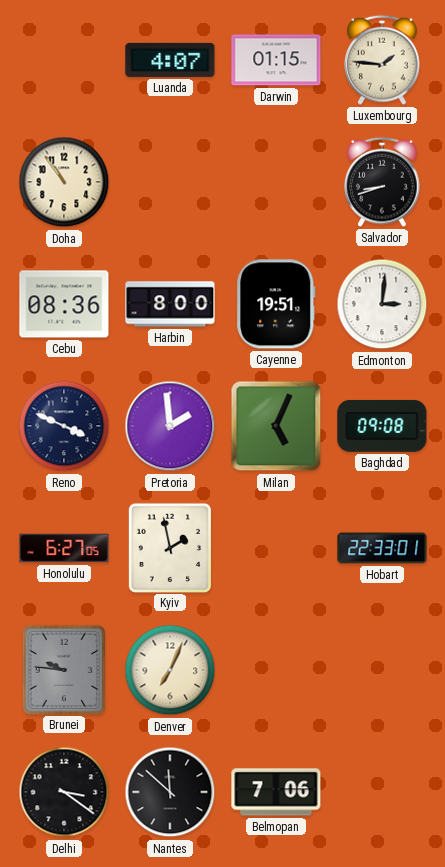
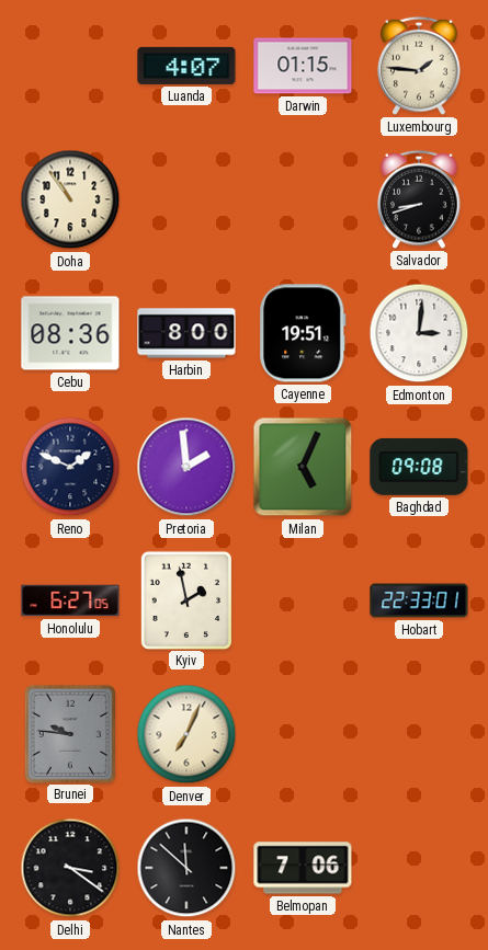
Reno: 3:49 -> 1:49
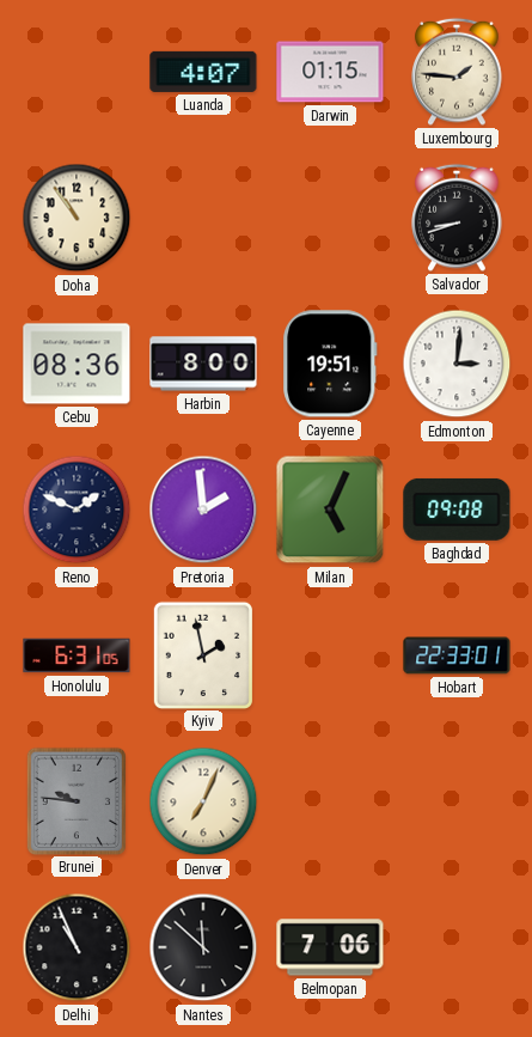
Honolulu: 6:27 -> 6:31
Delhi: 3:21 -> 10:56
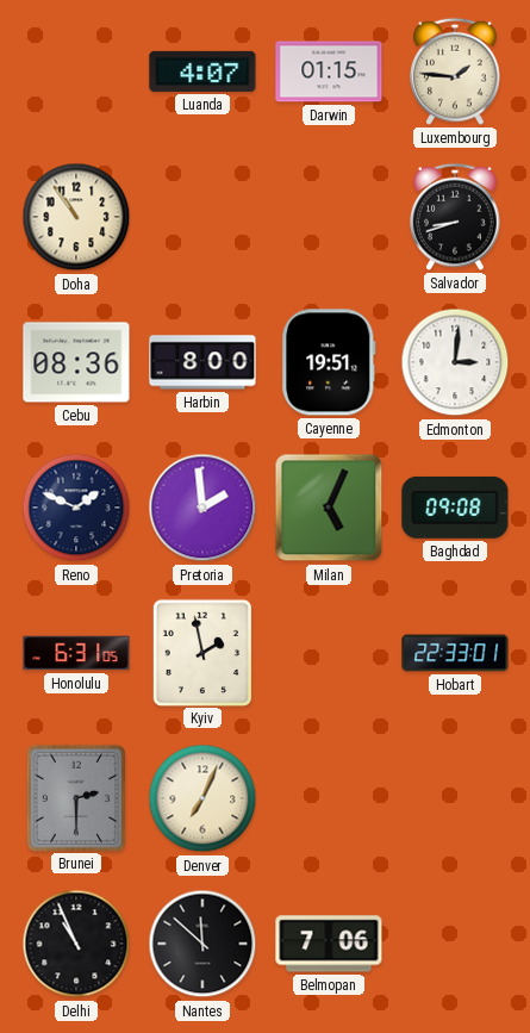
Brunei: 9:46 -> 2:30
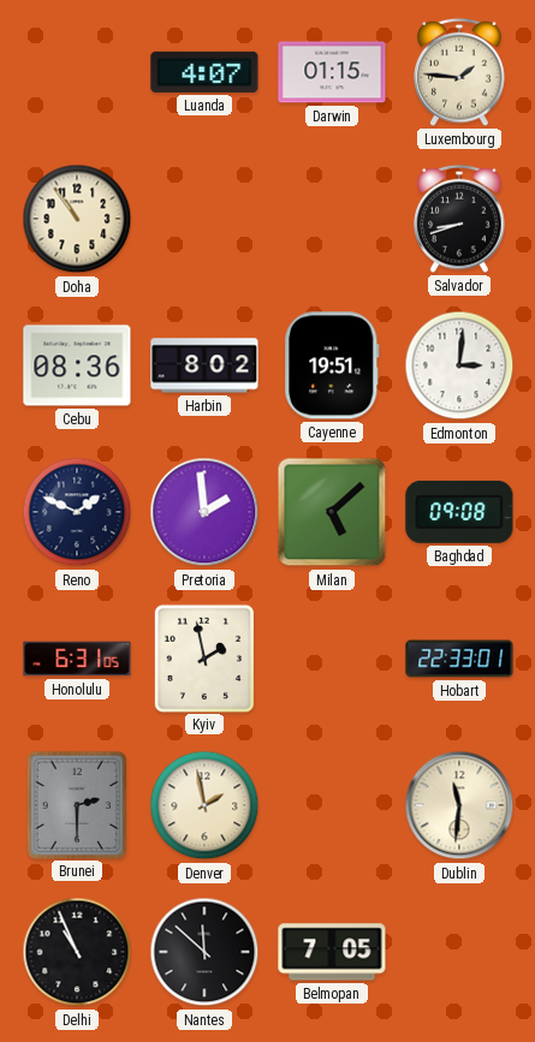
Harbin: 8:00 -> 8:02
Milan: 5:04 -> 5:08
Denver: 7:04 -> 1:58
Dublin: none -> 11:31
Belmopan: 7:06 -> 7:05
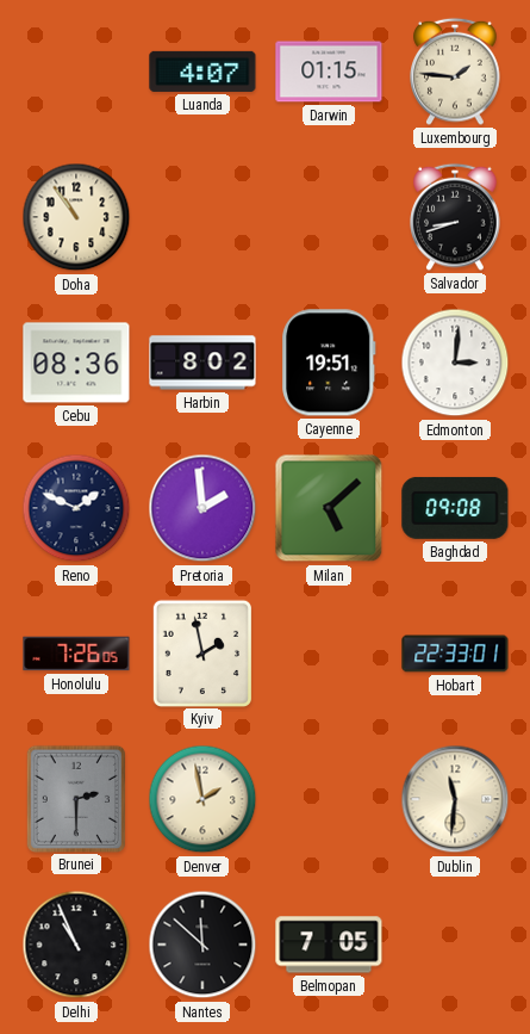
Honolulu: 6:31 -> 7:26
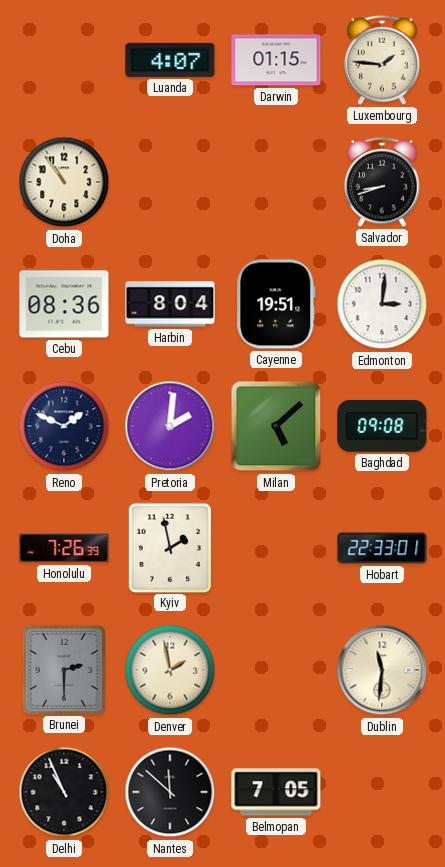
Harbin: 8:02 -> 8:04
Pretoria: 1:59 -> 2:01
Honolulu: 7:26:05 -> 7:26:39
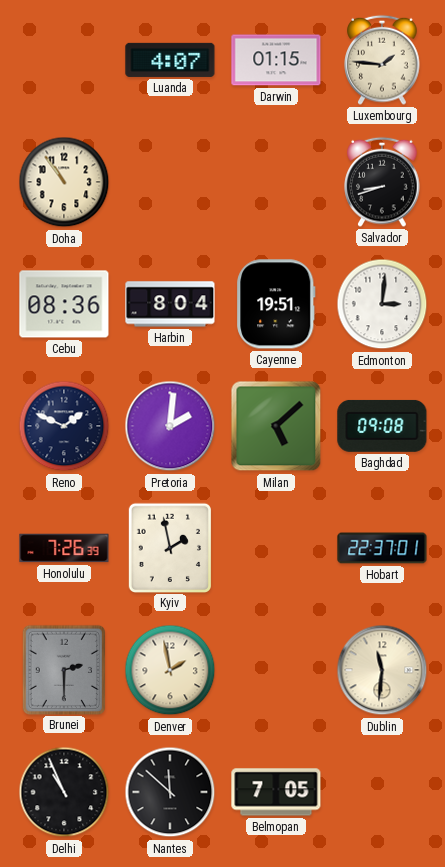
Hobart: 22:33 -> 22:37
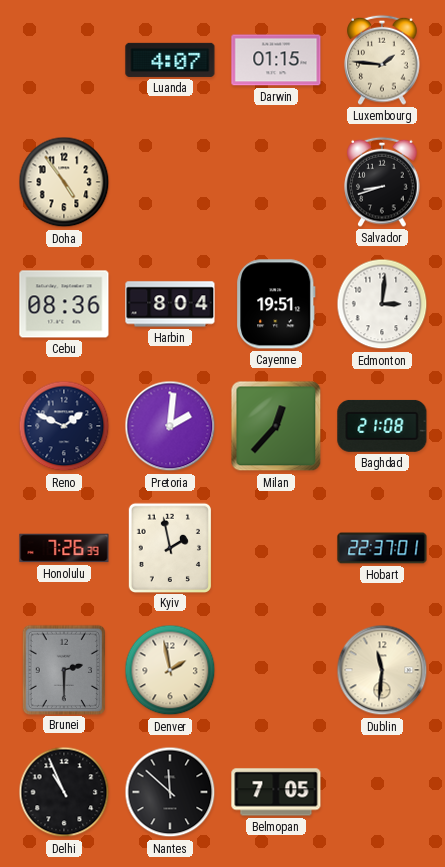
Doha: 10:54 -> 4:54
Milan: 5:08 -> 12:37
Baghdad: 09:08 -> 21:08
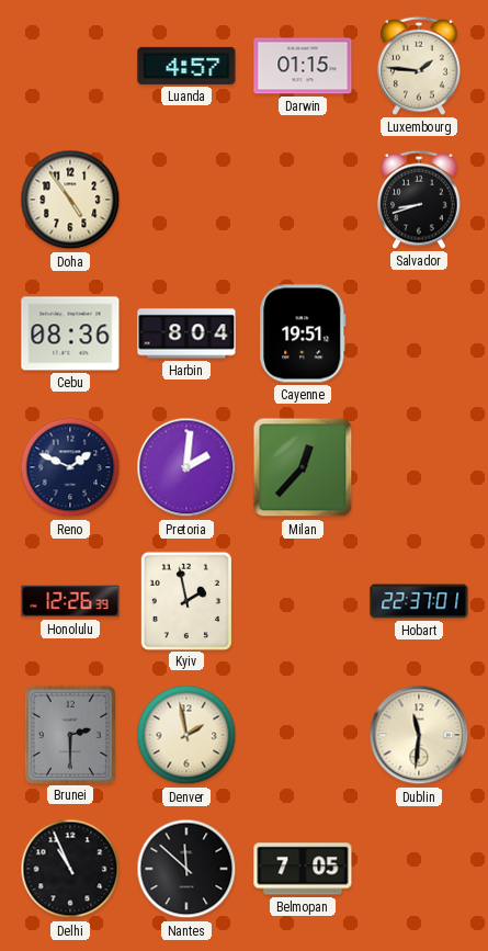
Luanda: 4:07 -> 4:57
Edmonton: 3:01 -> none
Baghdad: 21:08 -> none
Honolulu: 7:26 -> 12:26
